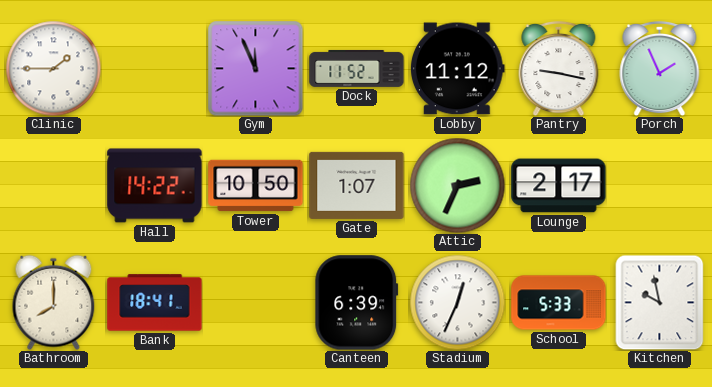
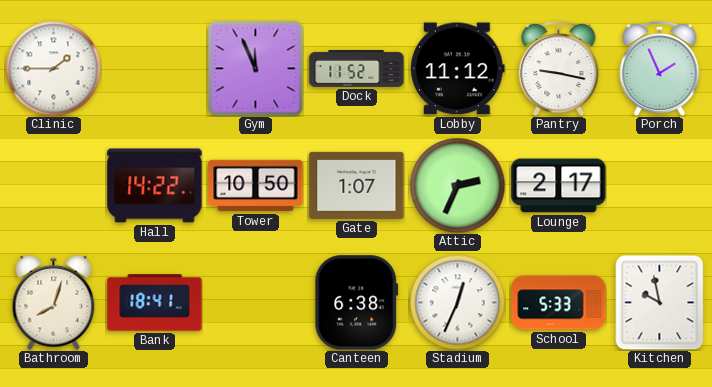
Bathroom: 8:00 -> 8:03
Canteen: 6:39 -> 6:38
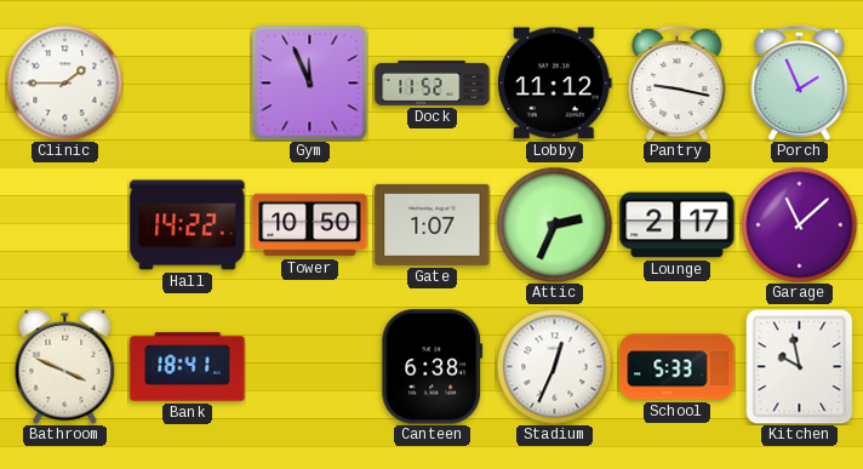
Garage: none -> 11:08
Bathroom: 8:03 -> 3:49
